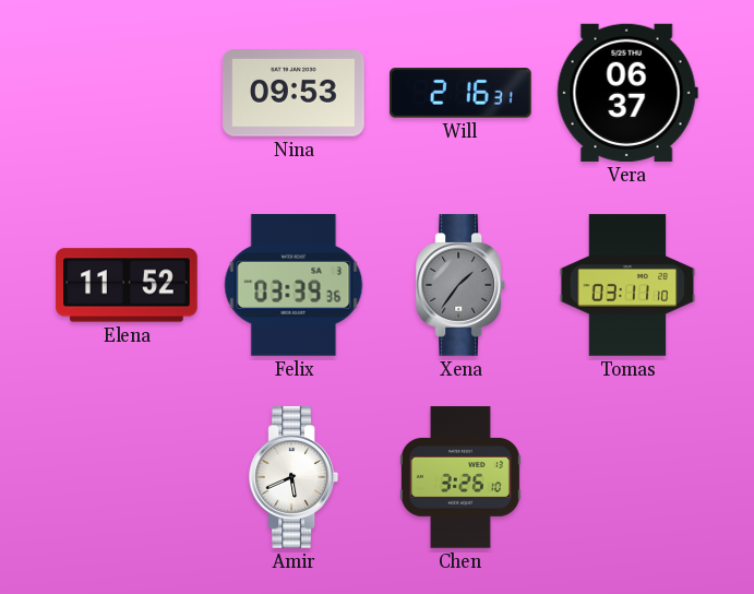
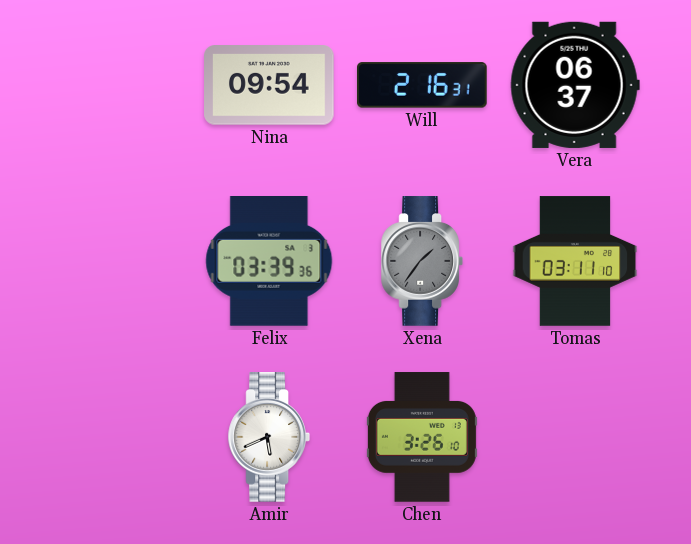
Nina: 09:53 -> 09:54
Elena: 11:52 -> none
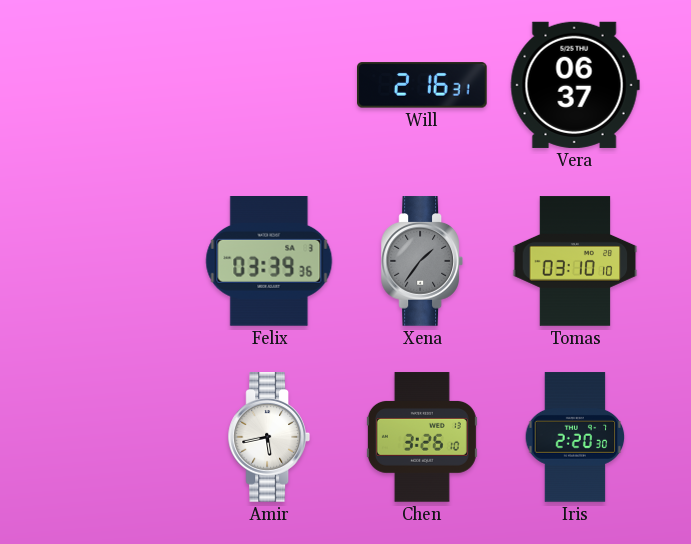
Nina: 09:54 -> none
Tomas: 03:11 -> 03:10
Amir: 5:41 -> 5:43
Iris: none -> 2:20
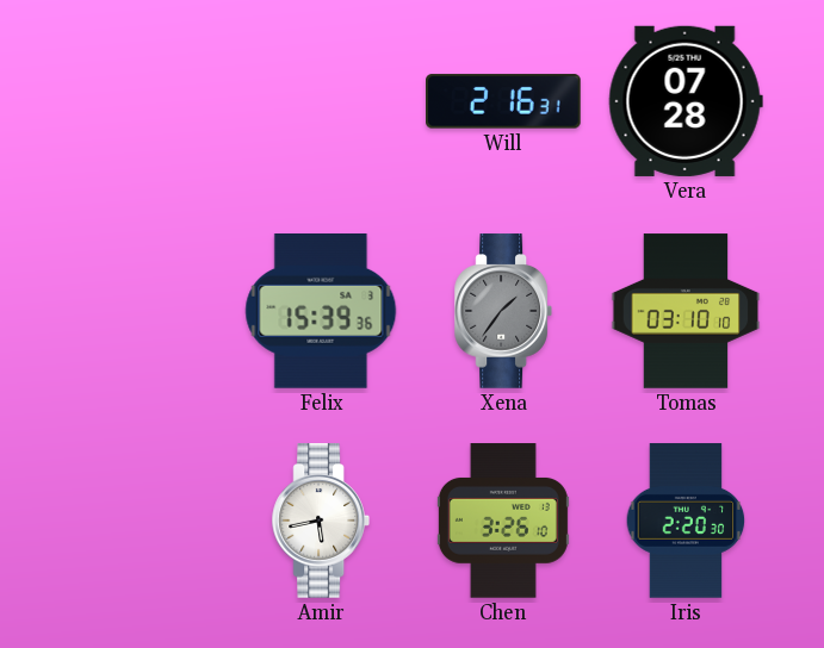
Vera: 06:37 -> 07:28
Felix: 03:39 -> 15:39
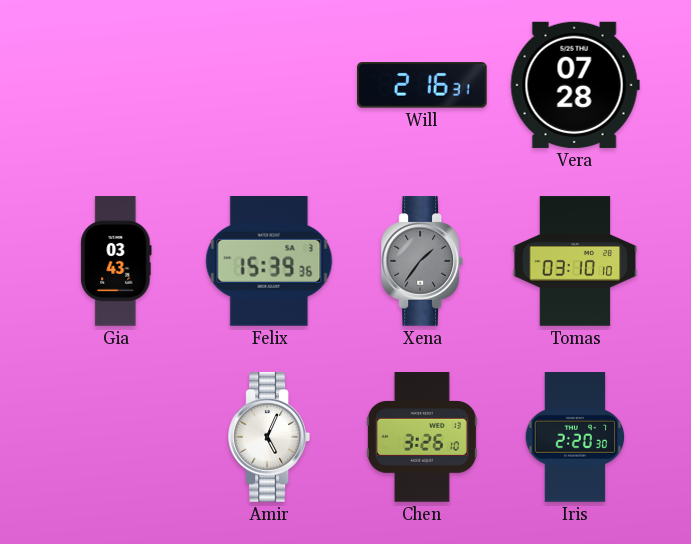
Gia: none -> 03:43
Amir: 5:43 -> 5:04
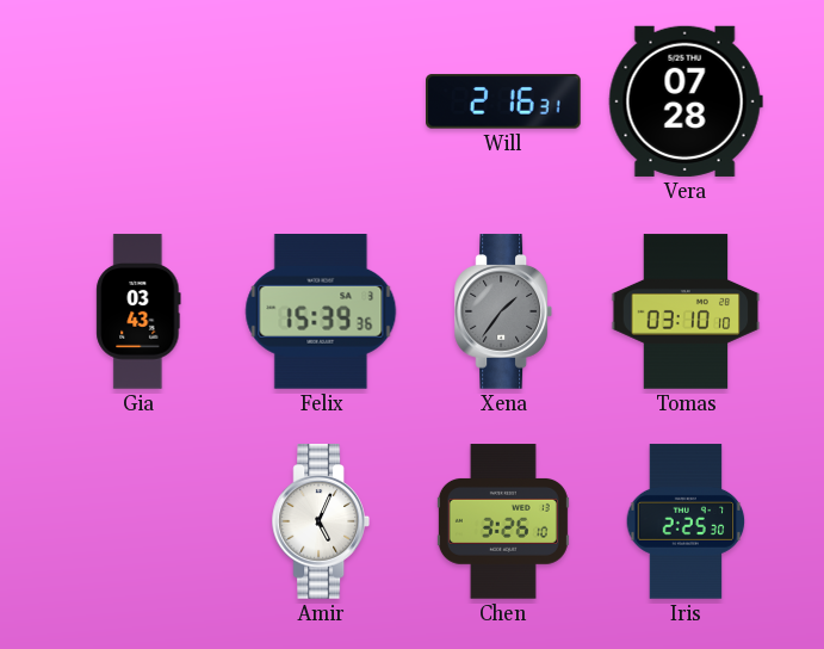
Iris: 2:20 -> 2:25
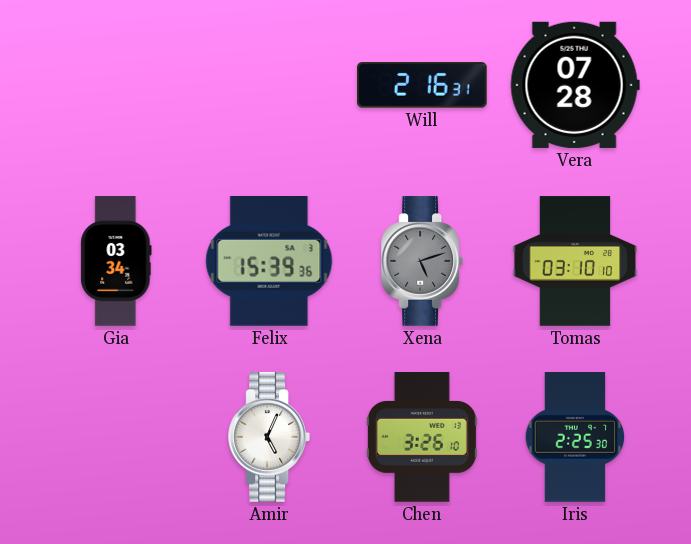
Gia: 03:43 -> 03:34
Xena: 1:36 -> 5:12
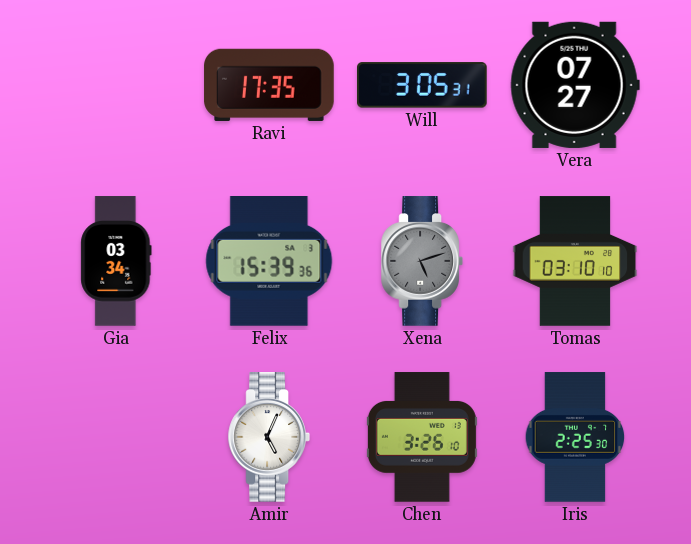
Ravi: none -> 17:35
Will: 2:16 -> 3:05
Vera: 07:28 -> 07:27
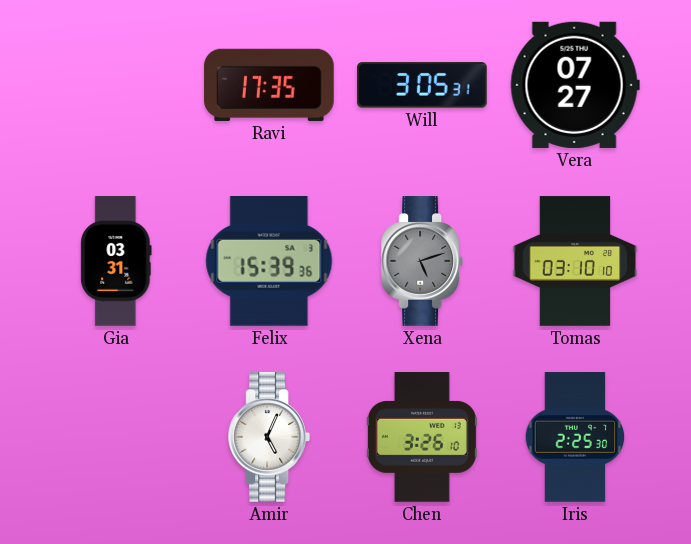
Gia: 03:34 -> 03:31
